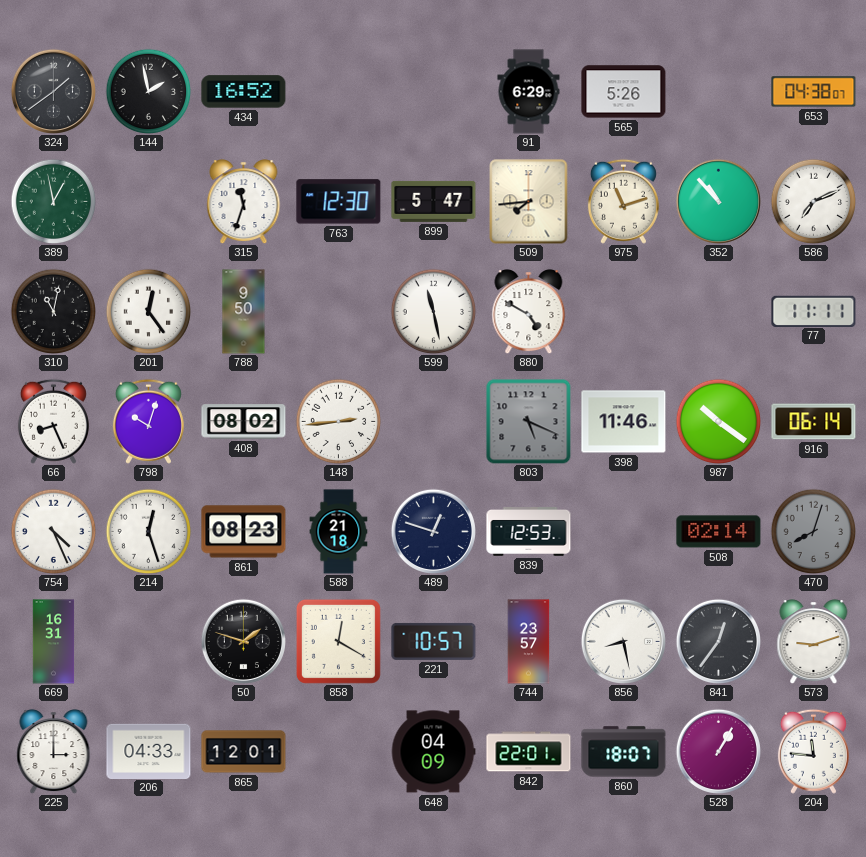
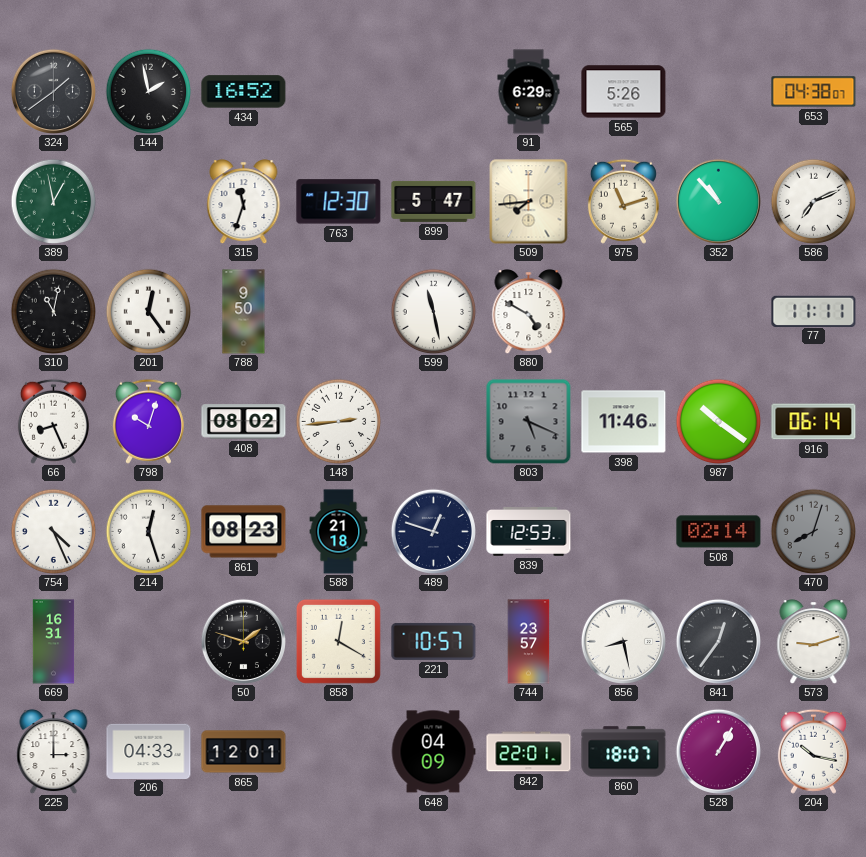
204: 11:46 -> 10:17
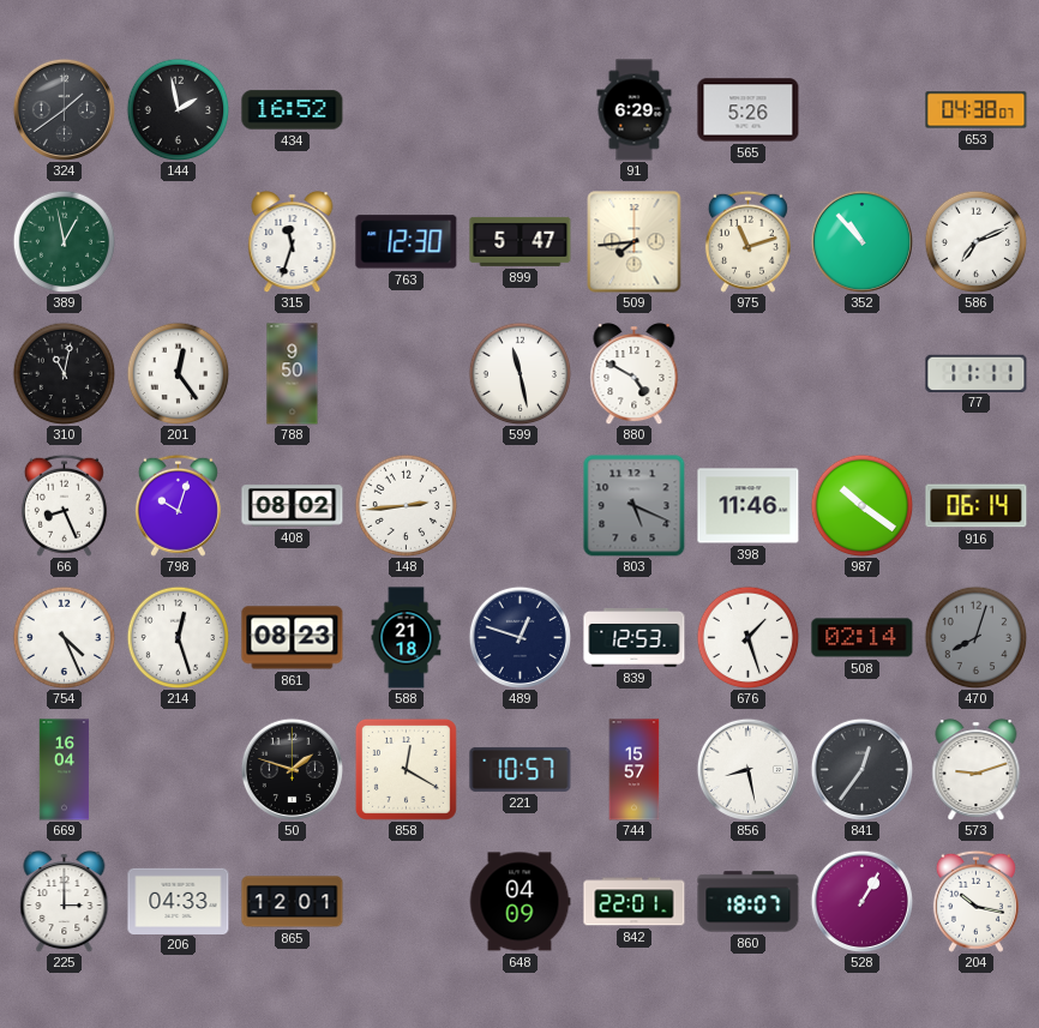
676: none -> 1:27
669: 16:31 -> 16:04
744: 23:57 -> 15:57
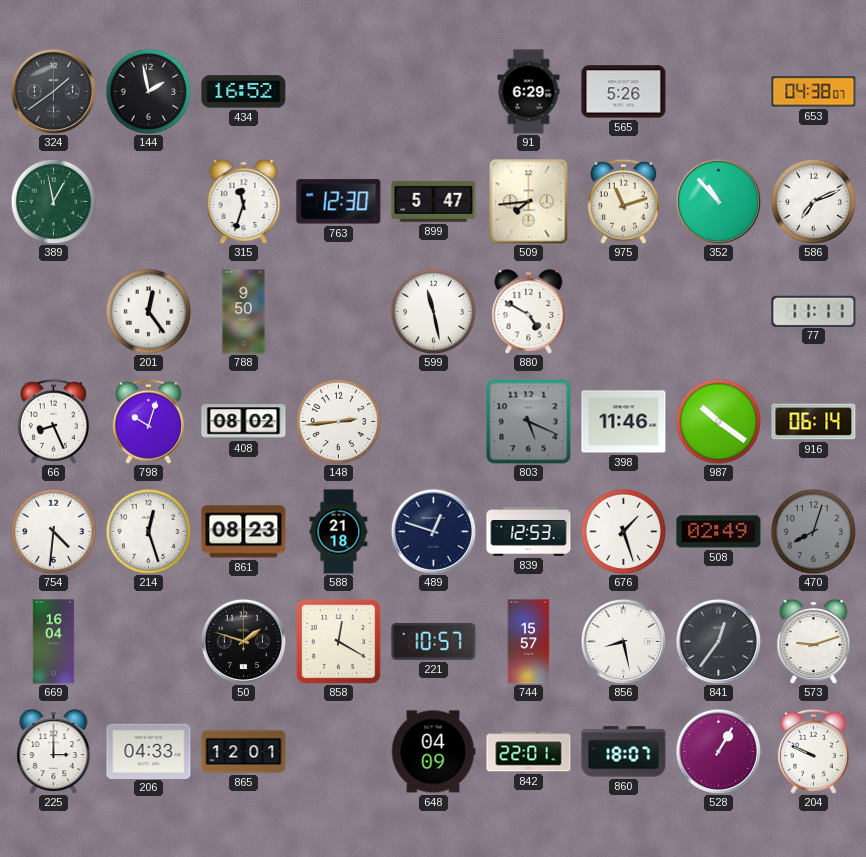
310: 11:02 -> none
754: 4:26 -> 4:31
508: 02:14 -> 02:49
204: 10:17 -> 9:49
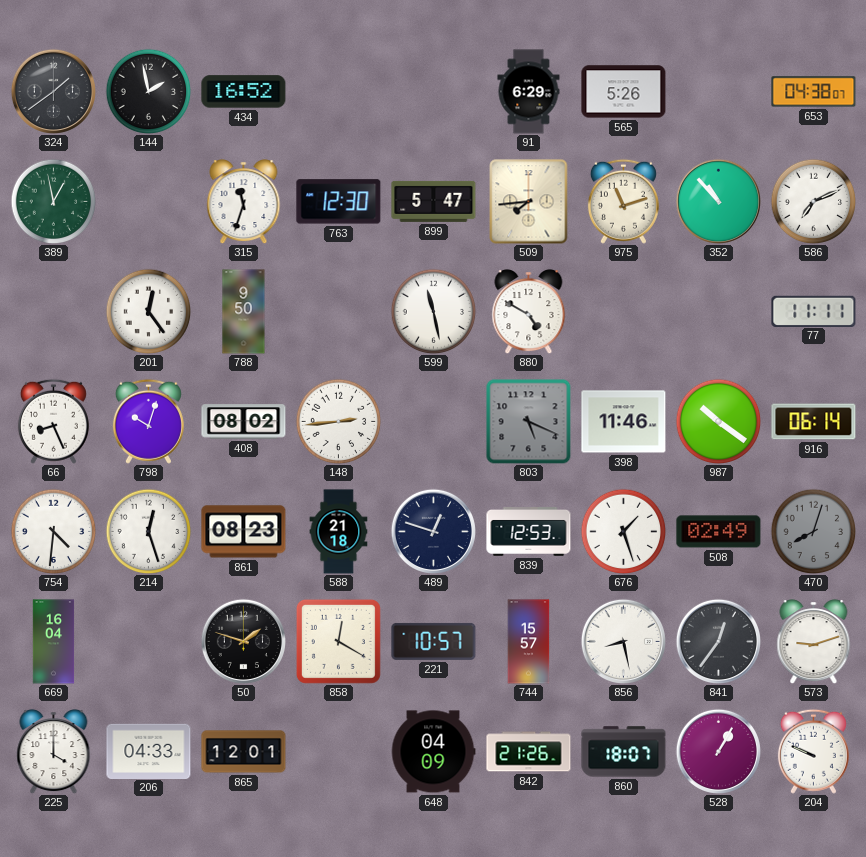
225: 3:00 -> 4:00
842: 22:01 -> 21:26
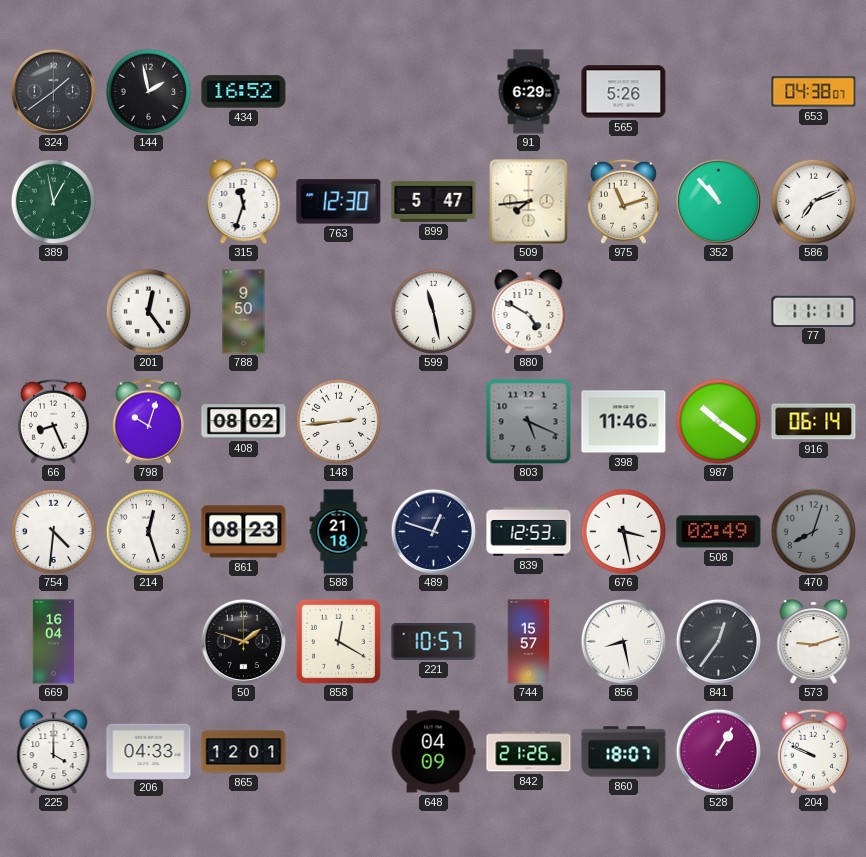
676: 1:27 -> 3:28
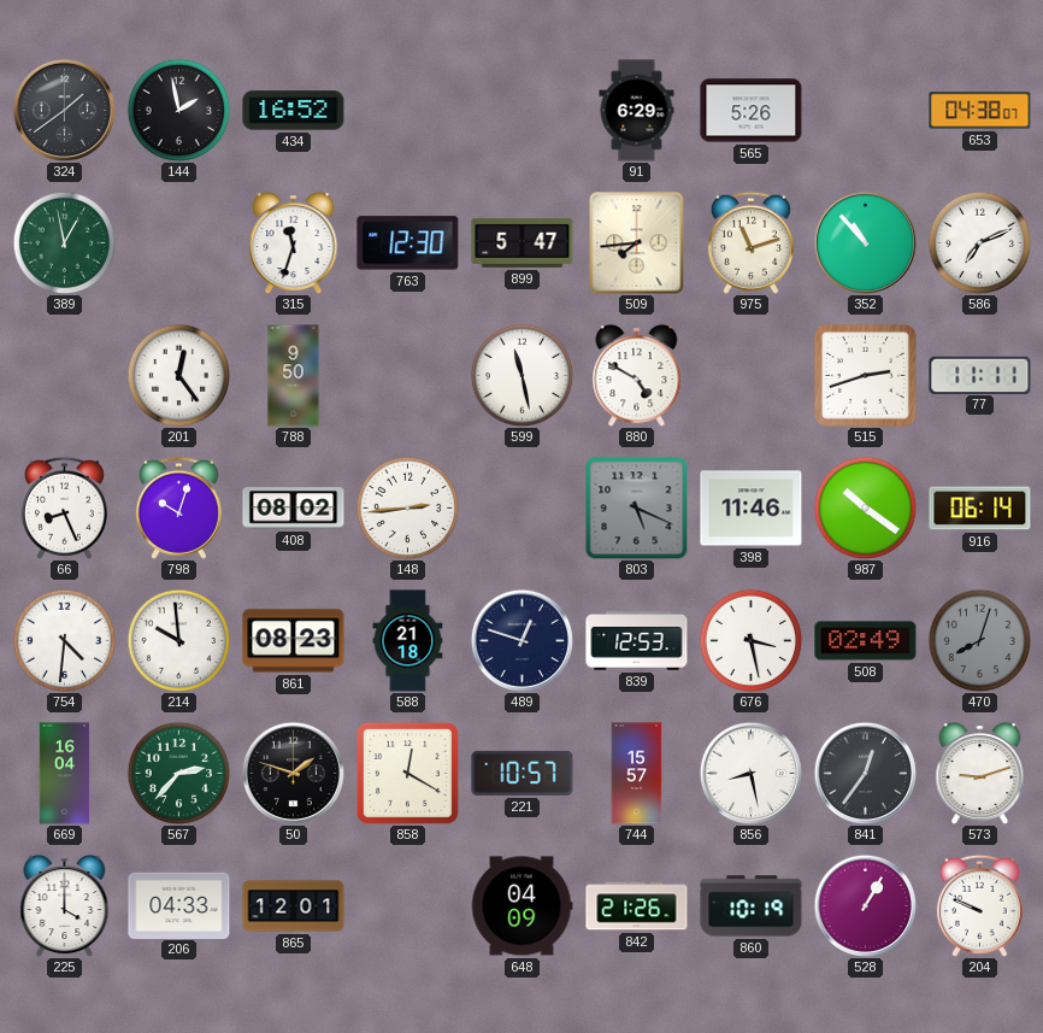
515: none -> 2:42
214: 12:27 -> 9:59
567: none -> 2:37
860: 18:07 -> 10:19
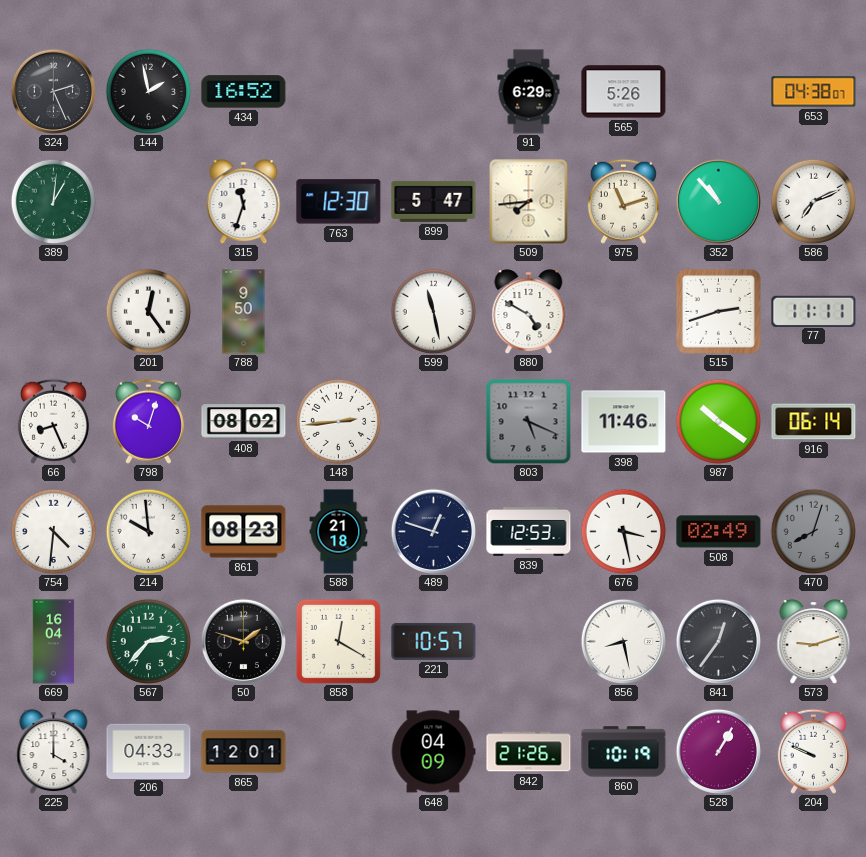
324: 1:39 -> 2:26
389: 12:58 -> 1:01
744: 15:57 -> none
